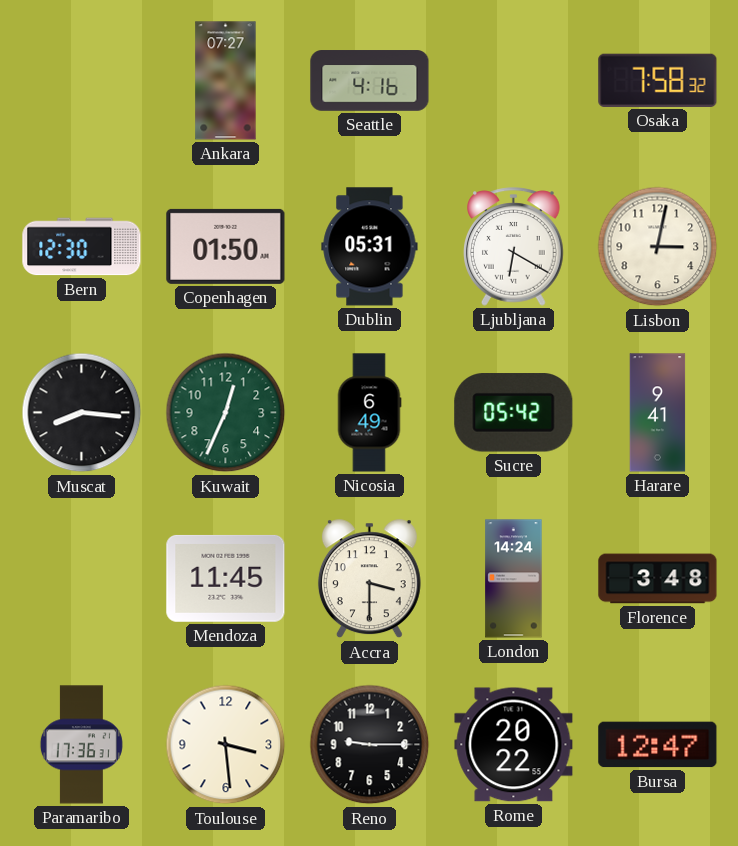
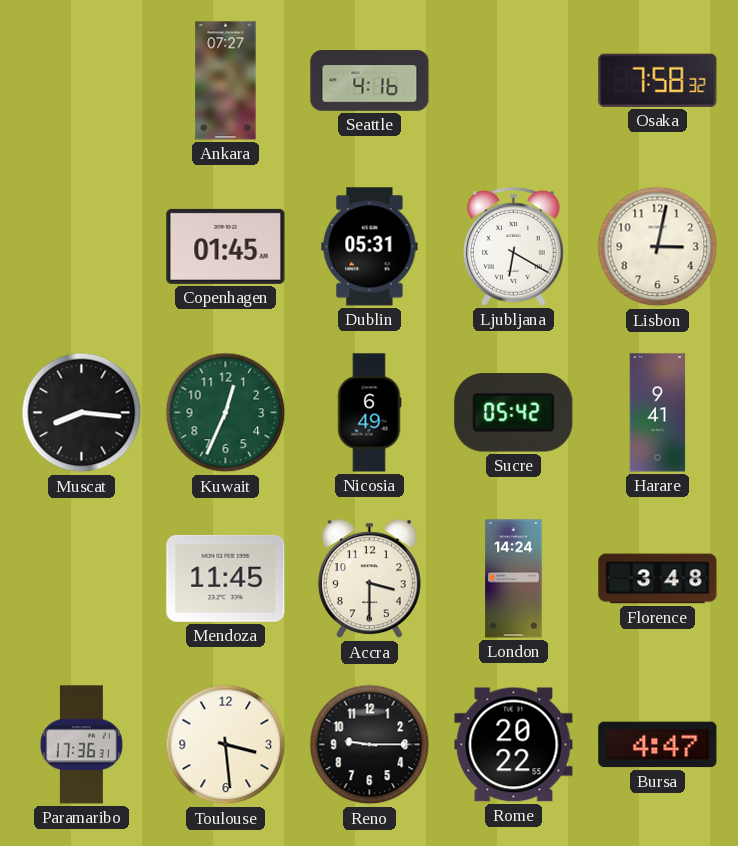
Bern: 12:30 -> none
Copenhagen: 01:50 -> 01:45
Bursa: 12:47 -> 4:47
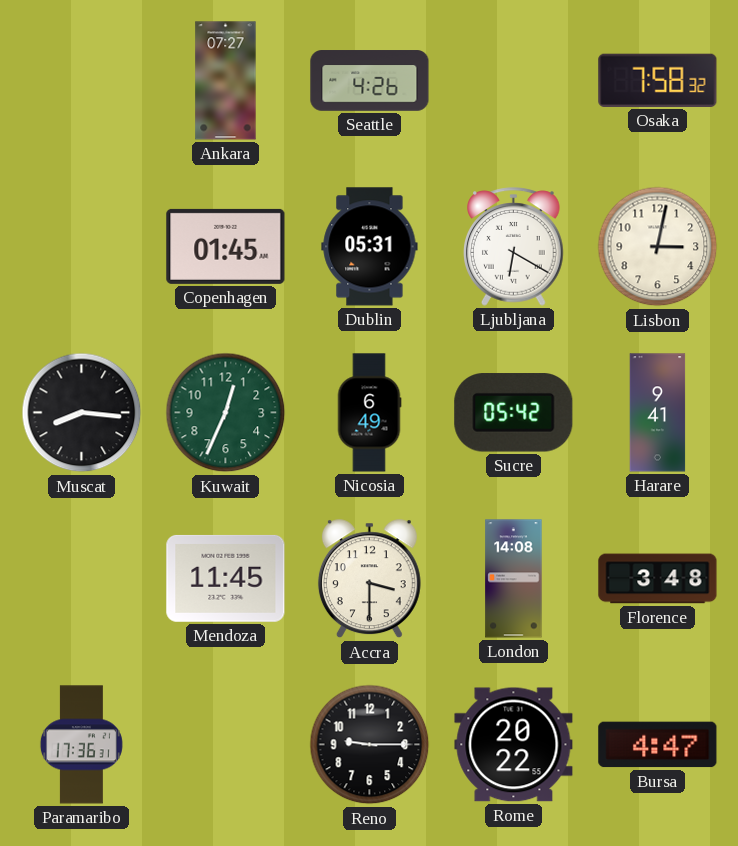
Seattle: 4:16 -> 4:26
London: 14:24 -> 14:08
Toulouse: 3:29 -> none
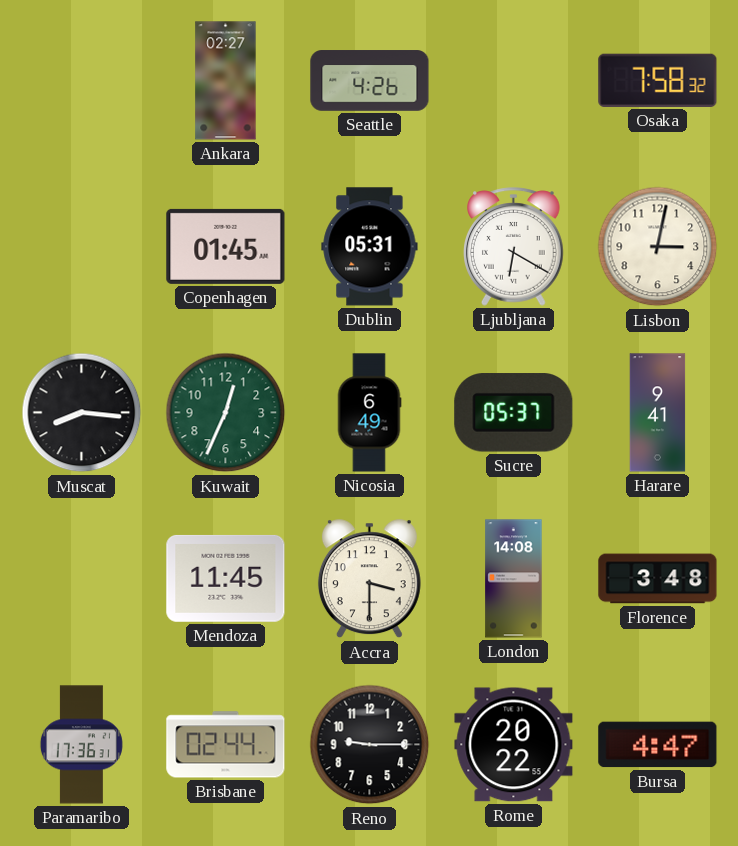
Ankara: 07:27 -> 02:27
Sucre: 05:42 -> 05:37
Brisbane: none -> 02:44
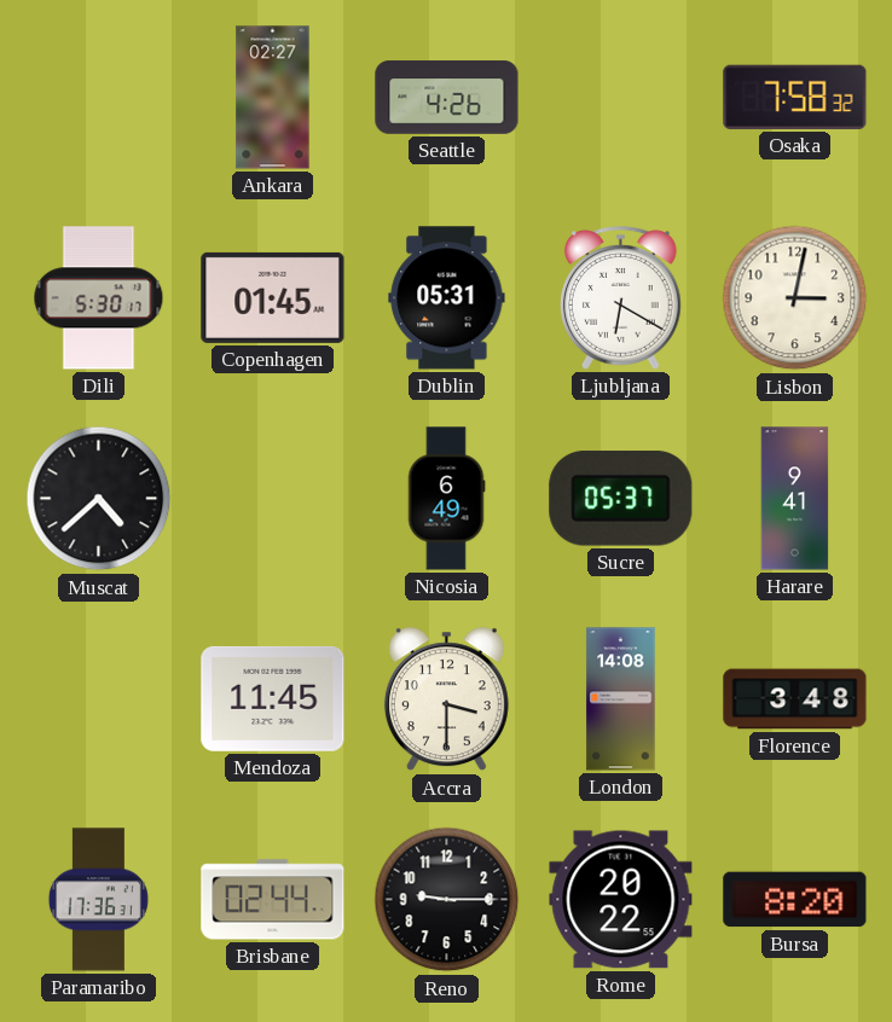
Dili: none -> 5:30
Muscat: 8:16 -> 4:38
Kuwait: 12:34 -> none
Bursa: 4:47 -> 8:20
